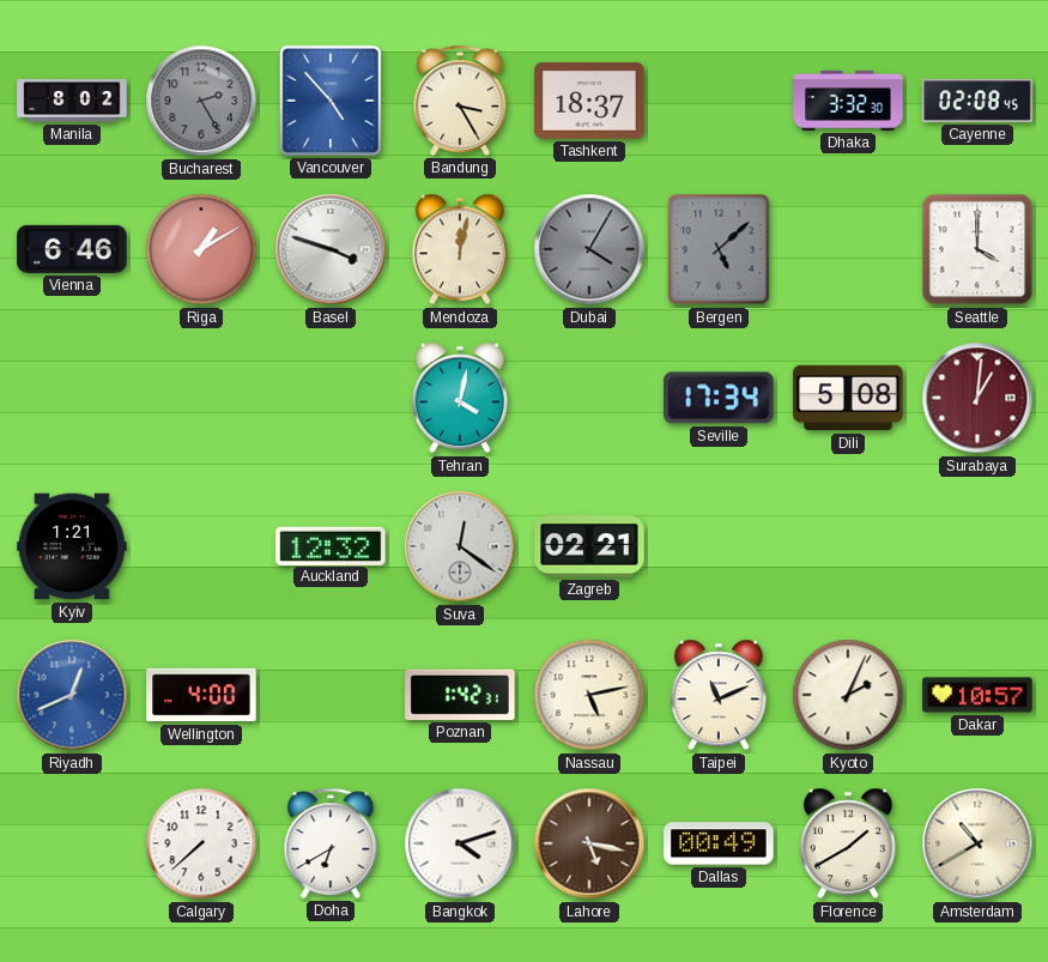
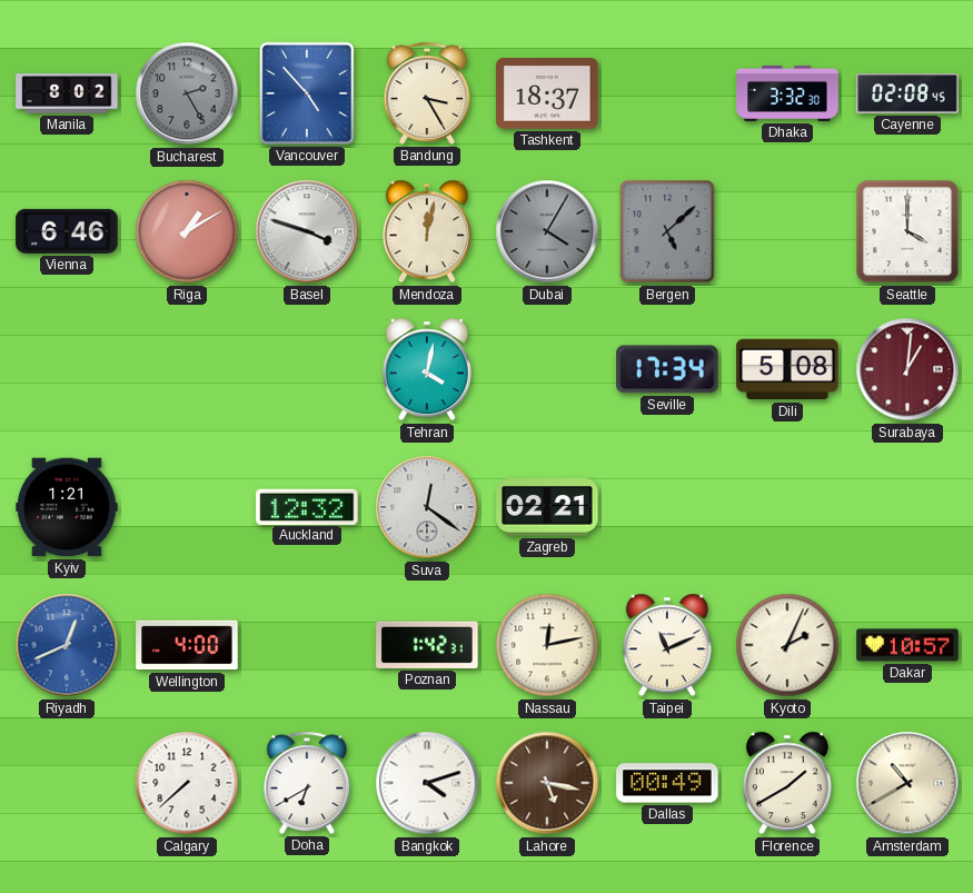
Nassau: 5:13 -> 12:13
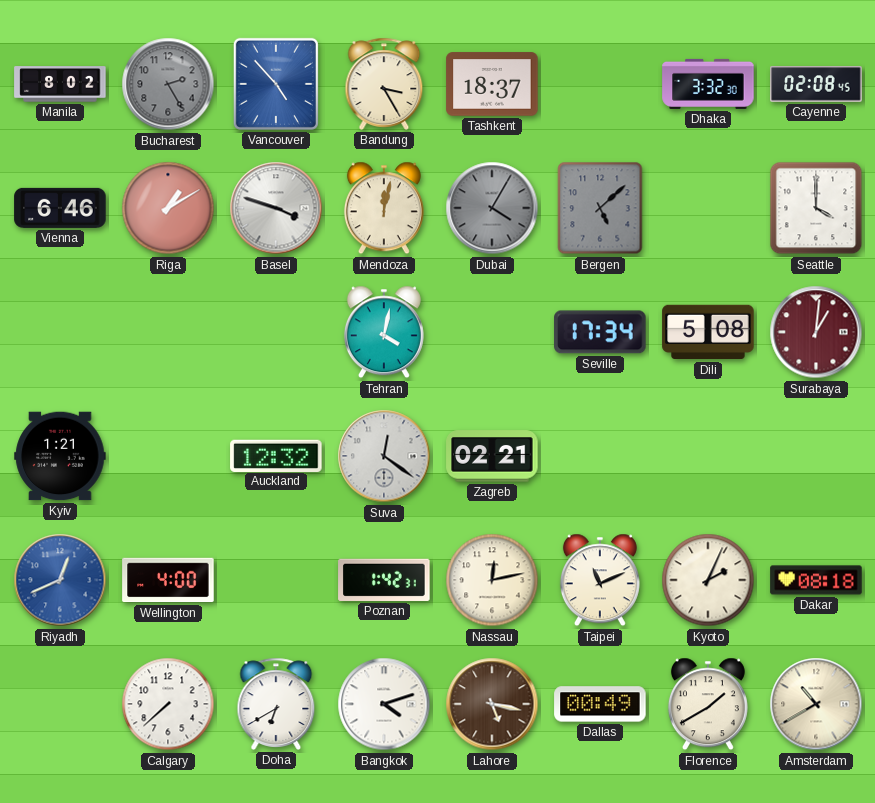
Dakar: 10:57 -> 08:18
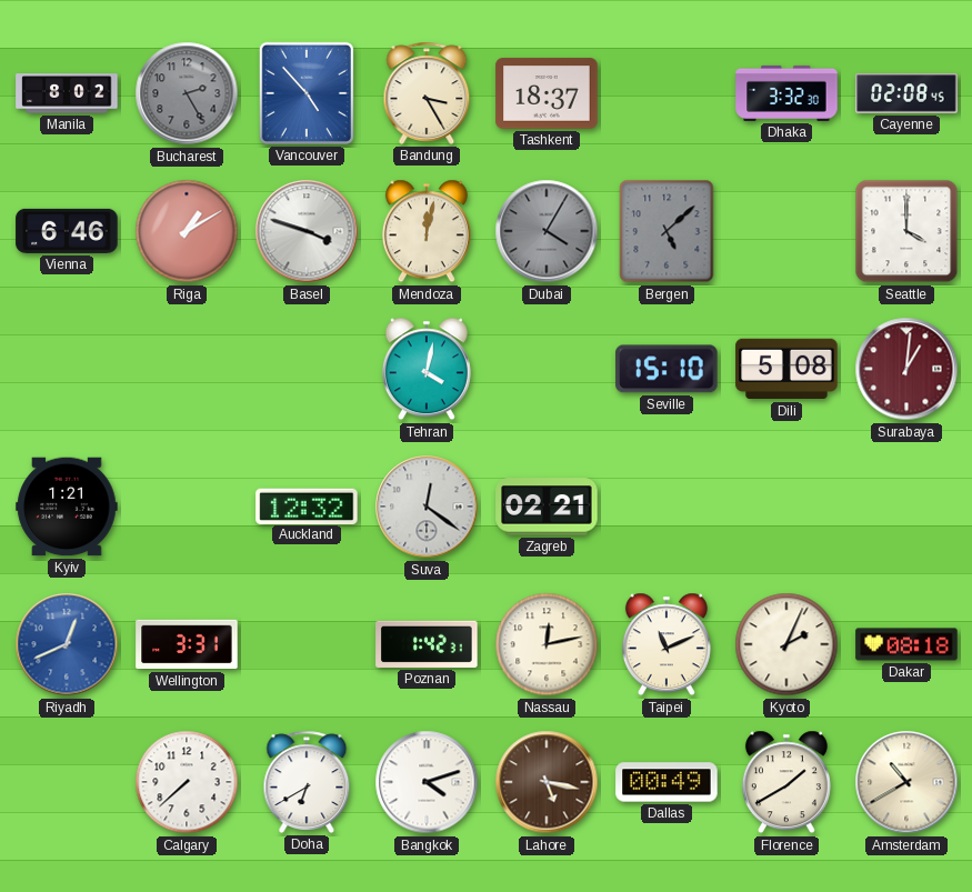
Seville: 17:34 -> 15:10
Wellington: 4:00 -> 3:31
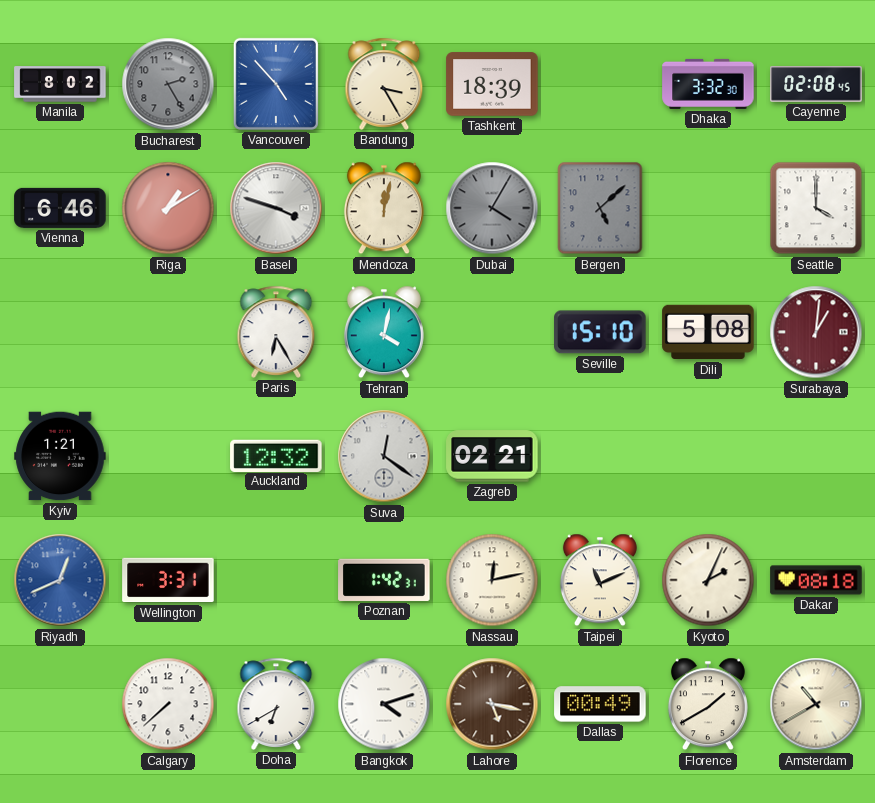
Tashkent: 18:37 -> 18:39
Paris: none -> 6:25
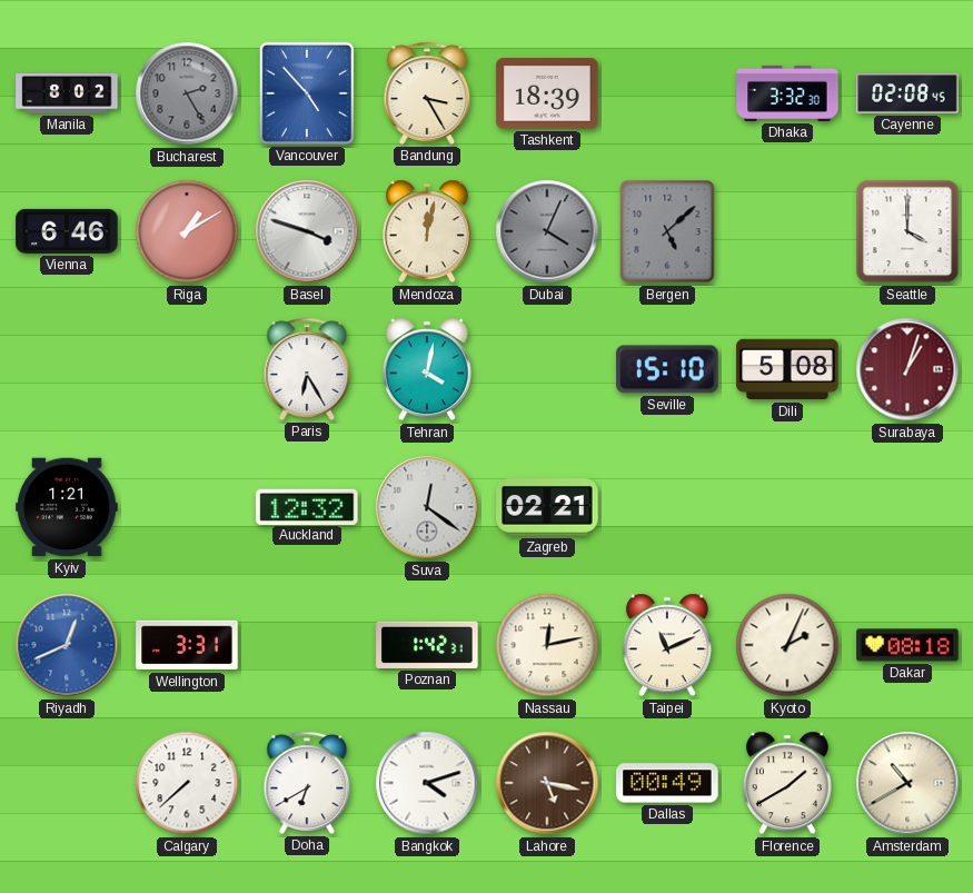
Dubai: 4:05 -> 4:04
Surabaya: 1:01 -> 1:03
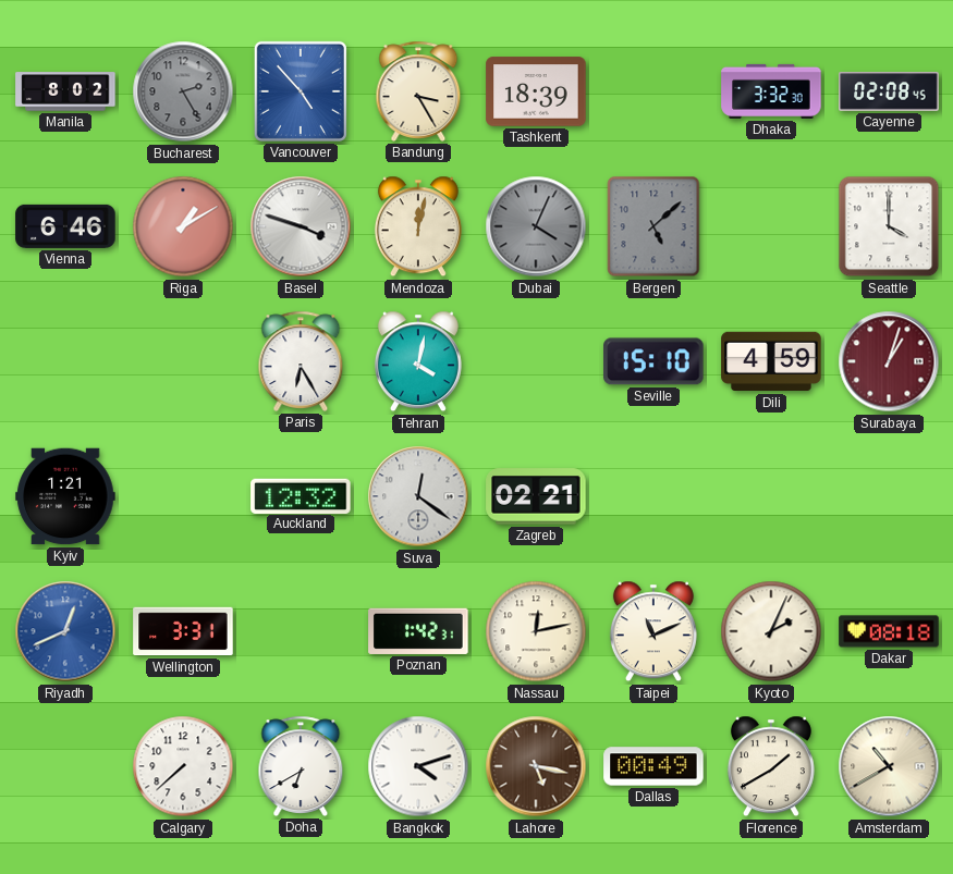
Dili: 5:08 -> 4:59
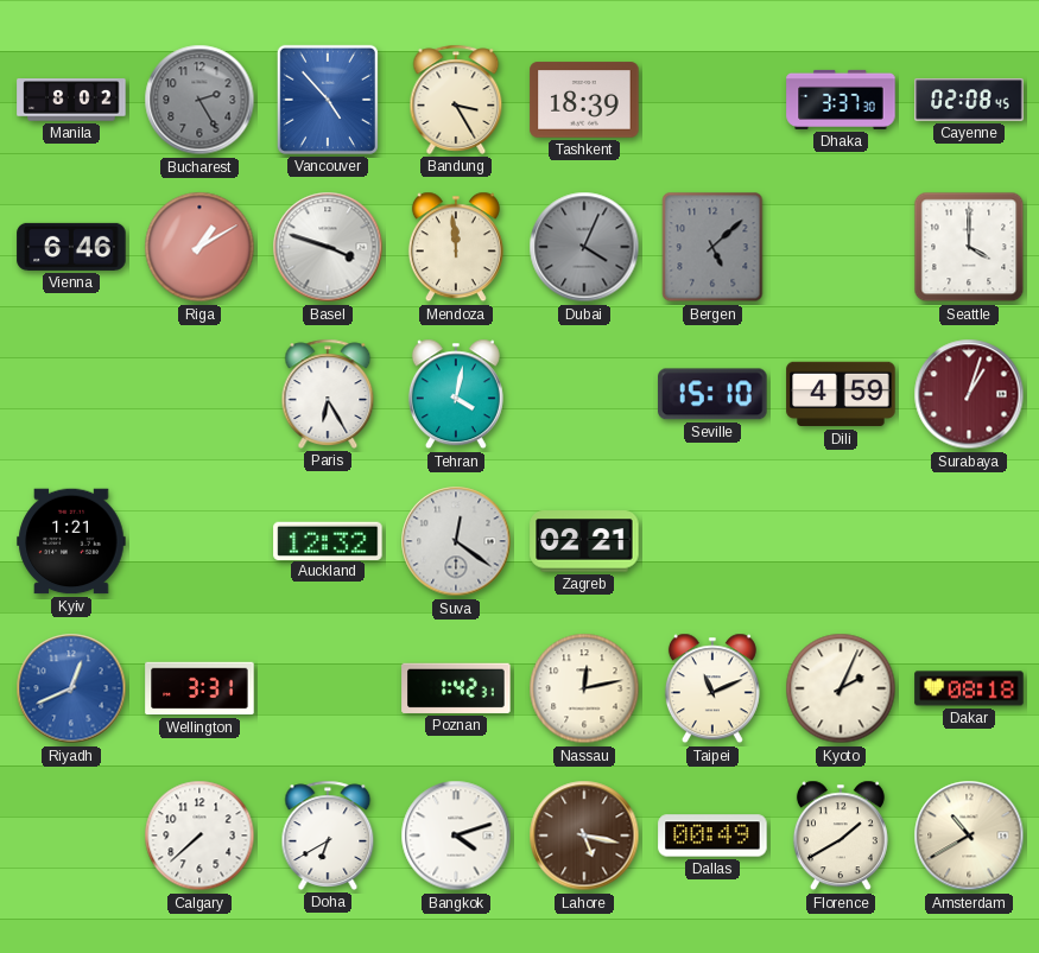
Dhaka: 3:32 -> 3:37
Mendoza: 12:02 -> 11:59
